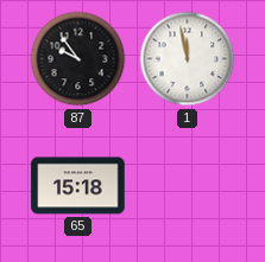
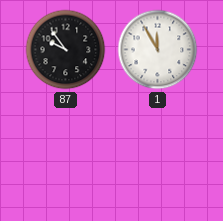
1: 11:58 -> 11:55
65: 15:18 -> none
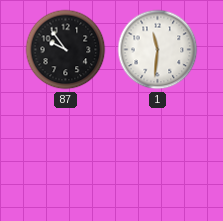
1: 11:55 -> 11:31
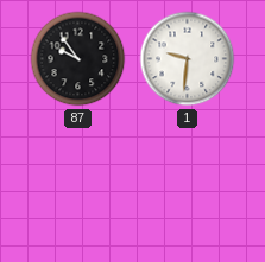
1: 11:31 -> 9:31
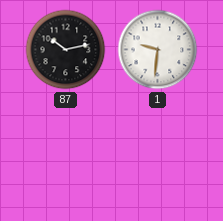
87: 9:54 -> 10:13
